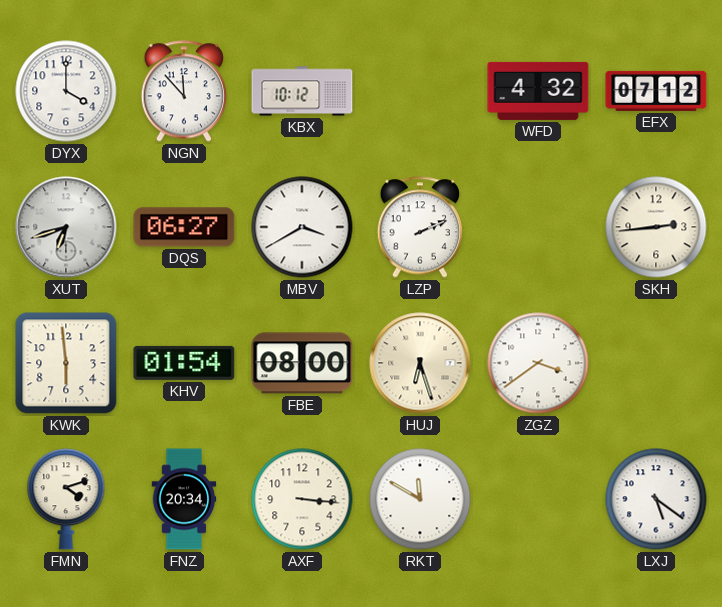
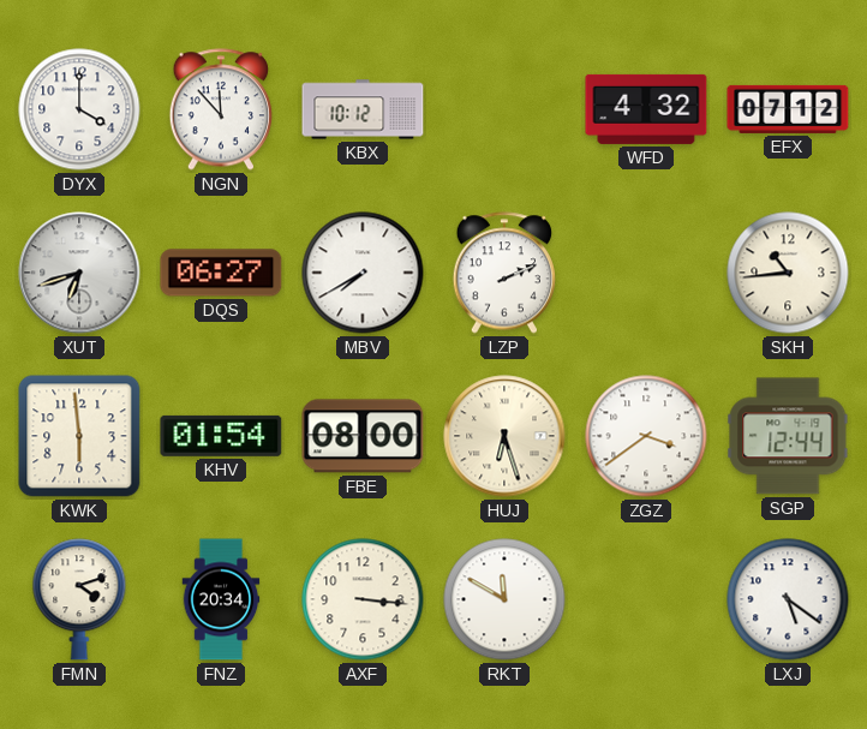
MBV: 3:40 -> 7:40
SKH: 2:44 -> 10:44
SGP: none -> 12:44
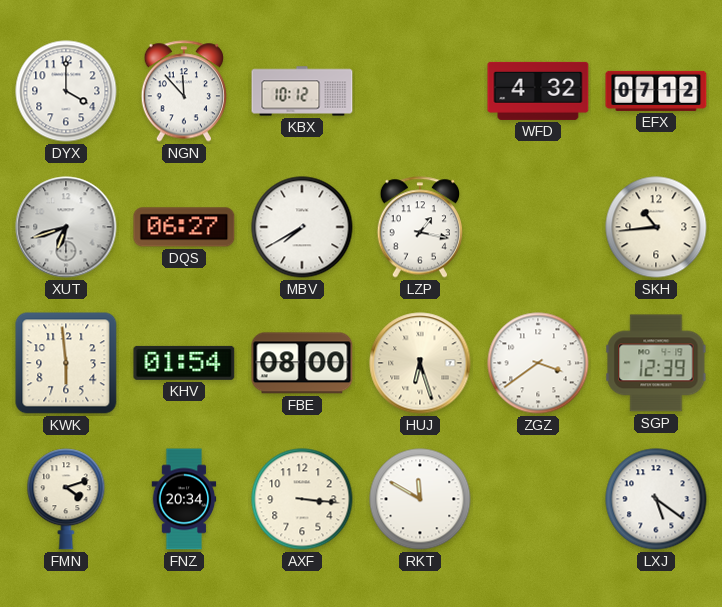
LZP: 2:11 -> 1:17
SGP: 12:44 -> 12:39
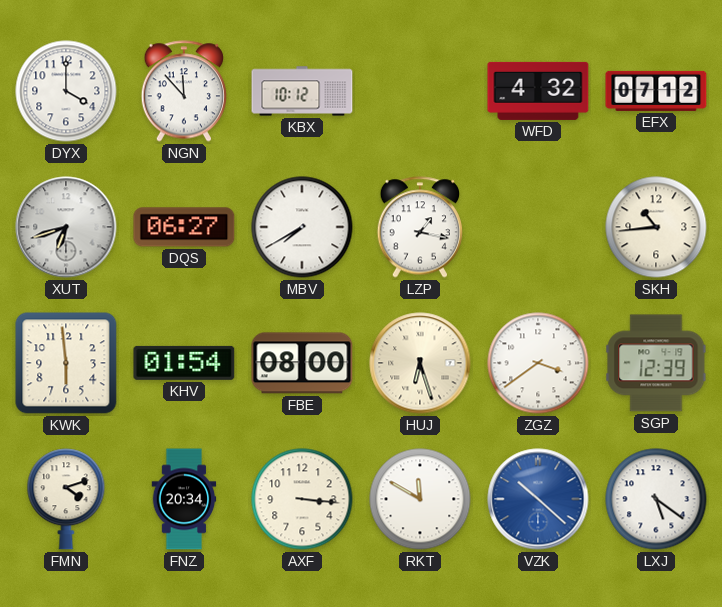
VZK: none -> 10:22
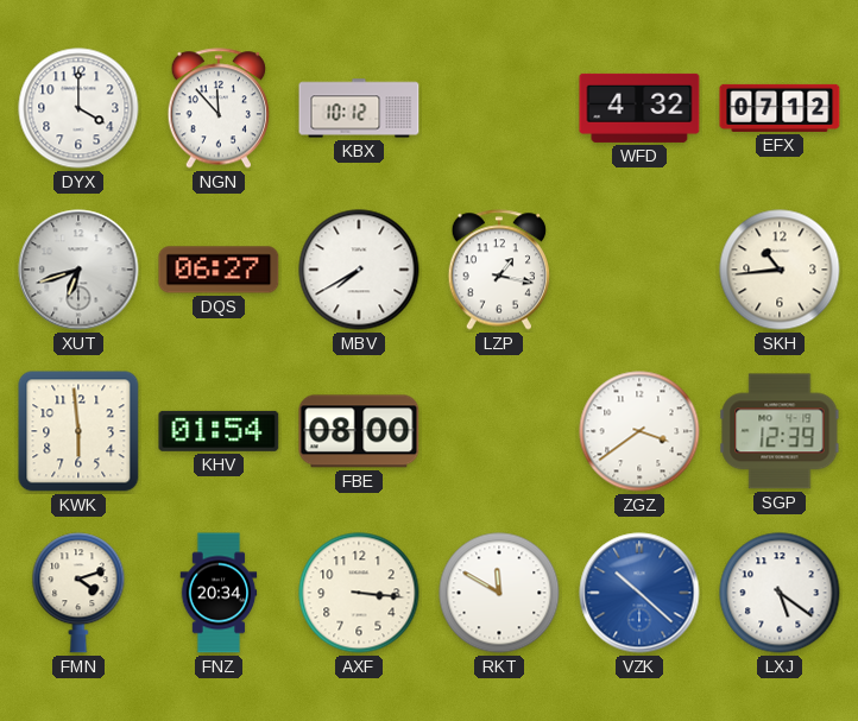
HUJ: 6:27 -> none
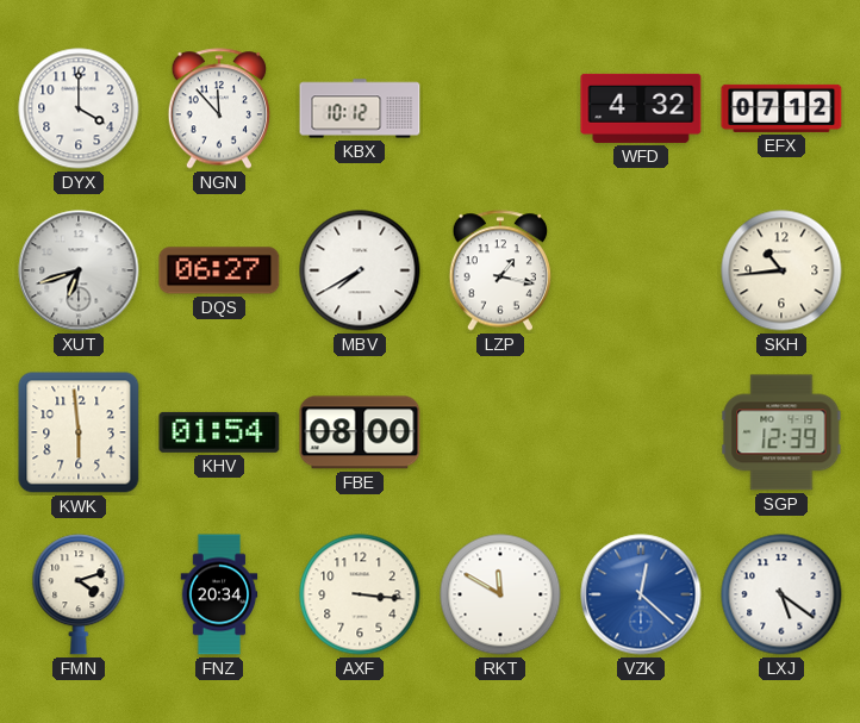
ZGZ: 3:39 -> none
VZK: 10:22 -> 12:22
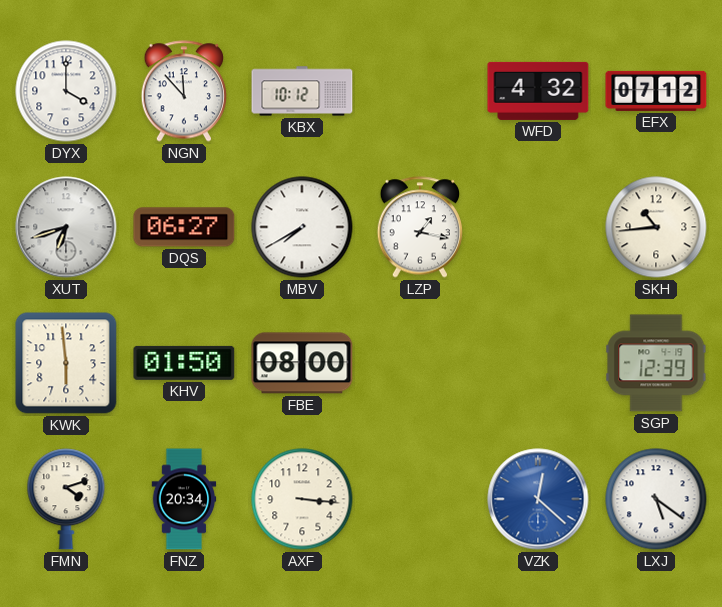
KHV: 01:54 -> 01:50
RKT: 11:50 -> none
